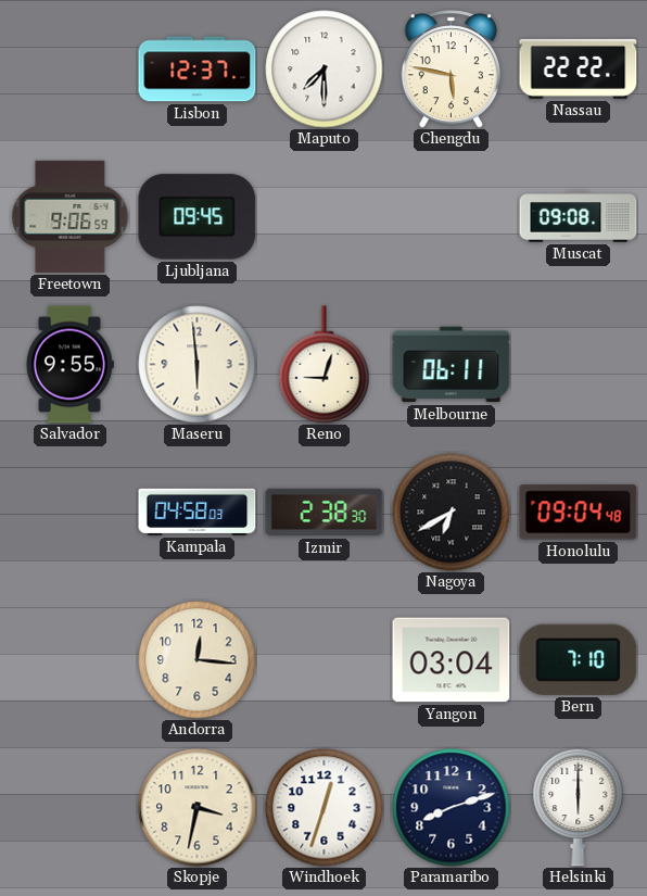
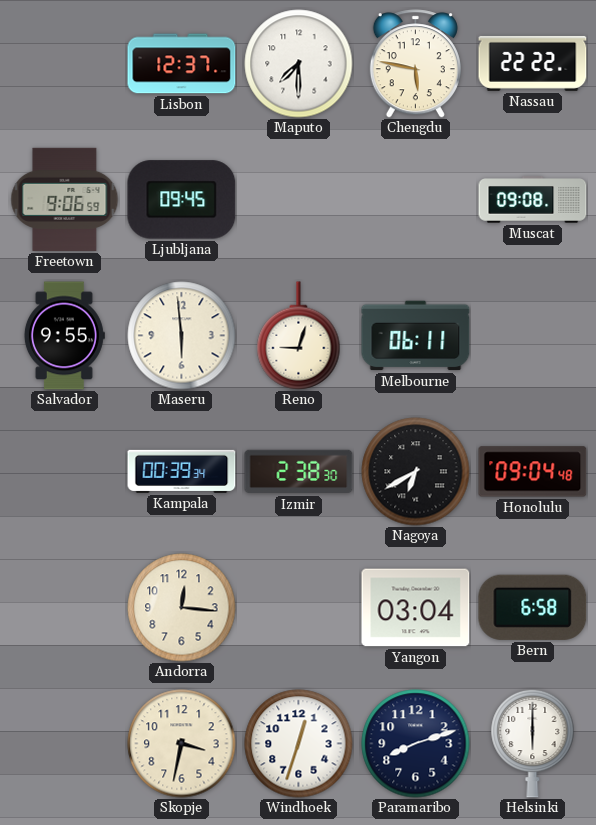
Kampala: 04:58 -> 00:39
Bern: 7:10 -> 6:58
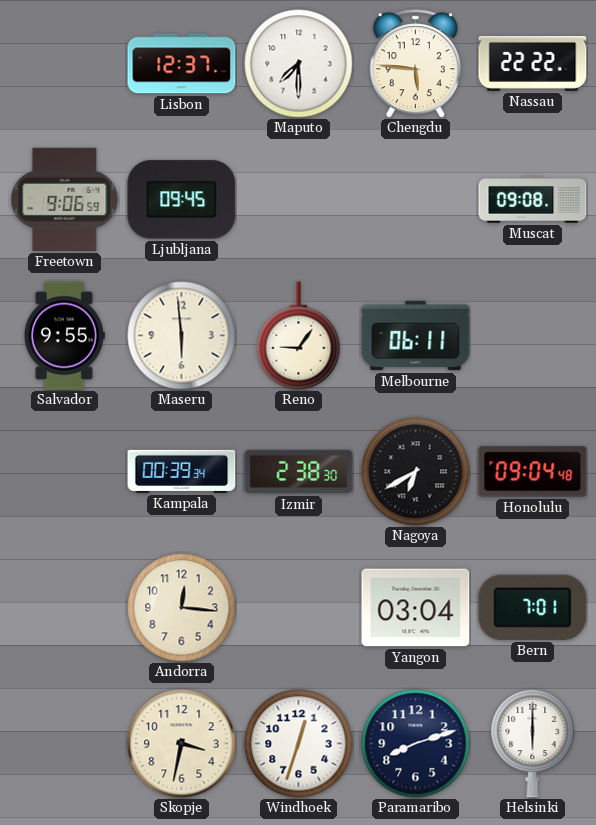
Chengdu: 5:47 -> 5:46
Reno: 9:03 -> 9:06
Bern: 6:58 -> 7:01
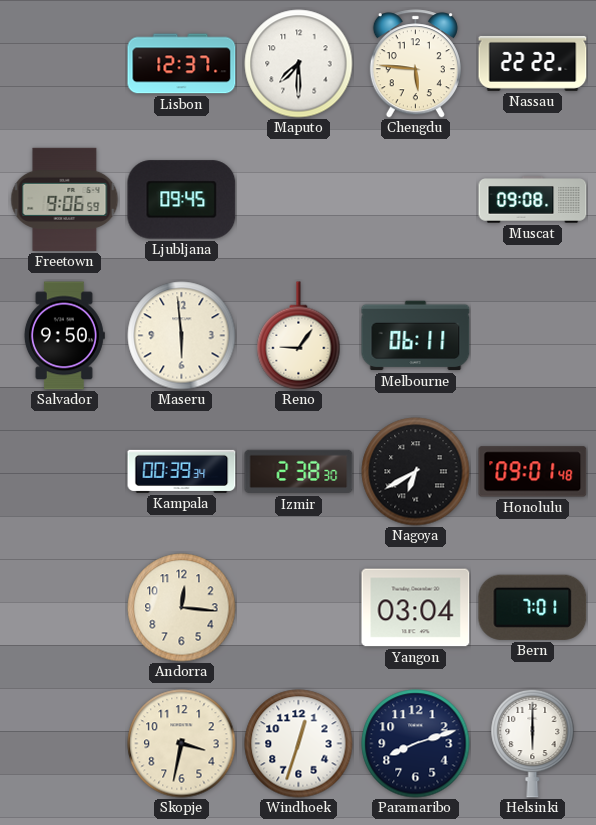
Salvador: 9:55 -> 9:50
Honolulu: 09:04 -> 09:01
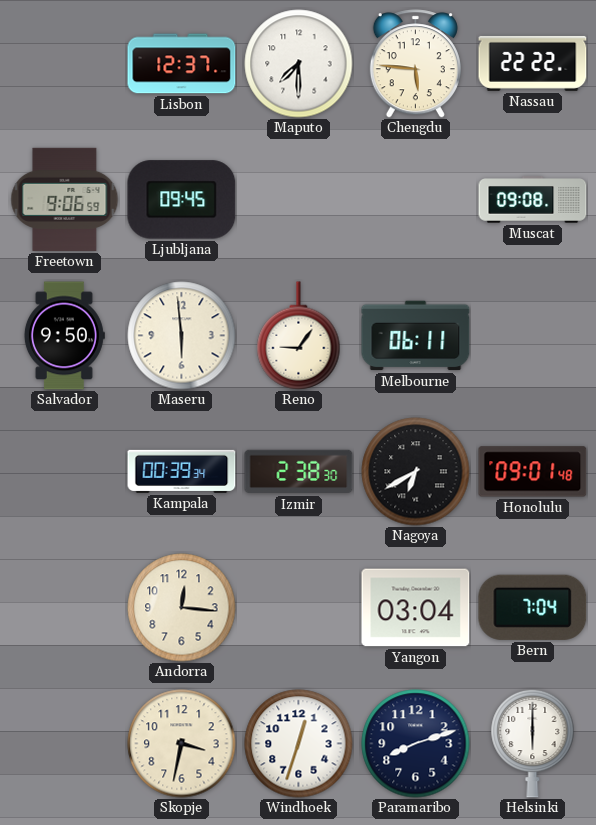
Bern: 7:01 -> 7:04
